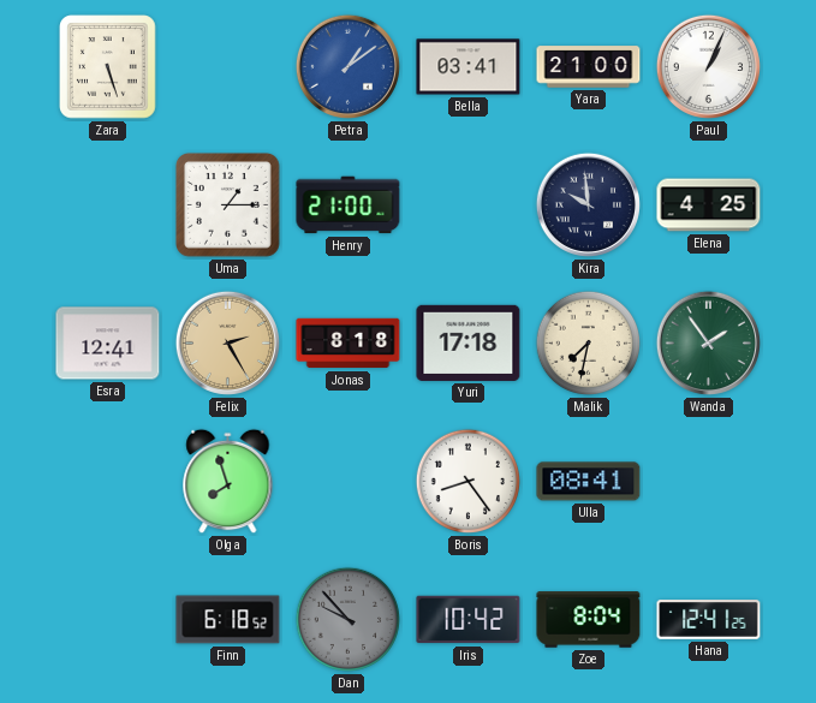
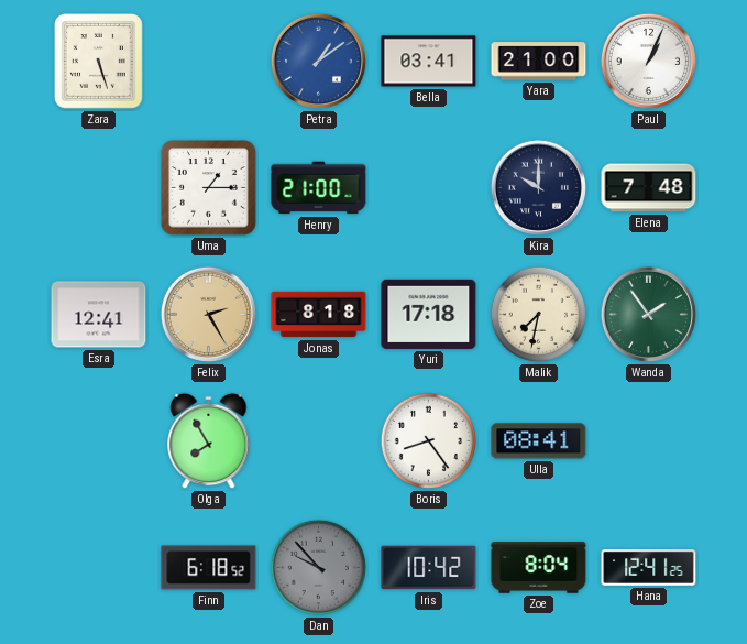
Kira: 9:59 -> 10:00
Elena: 4:25 -> 7:48
Olga: 7:57 -> 7:55
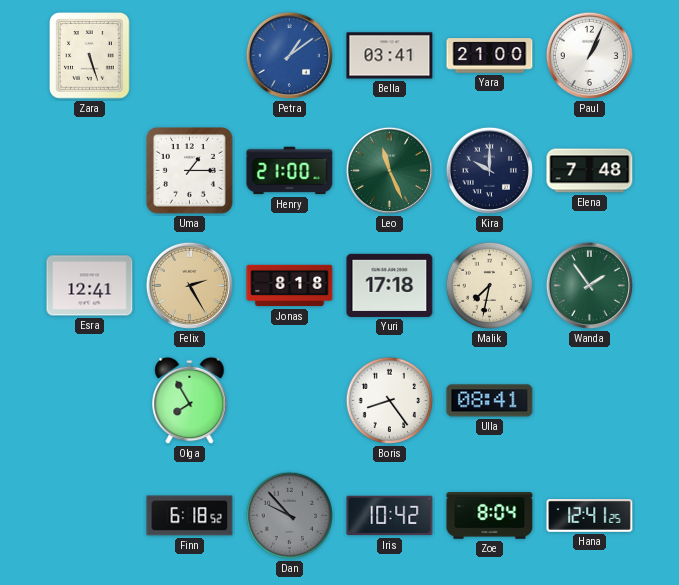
Leo: none -> 11:26
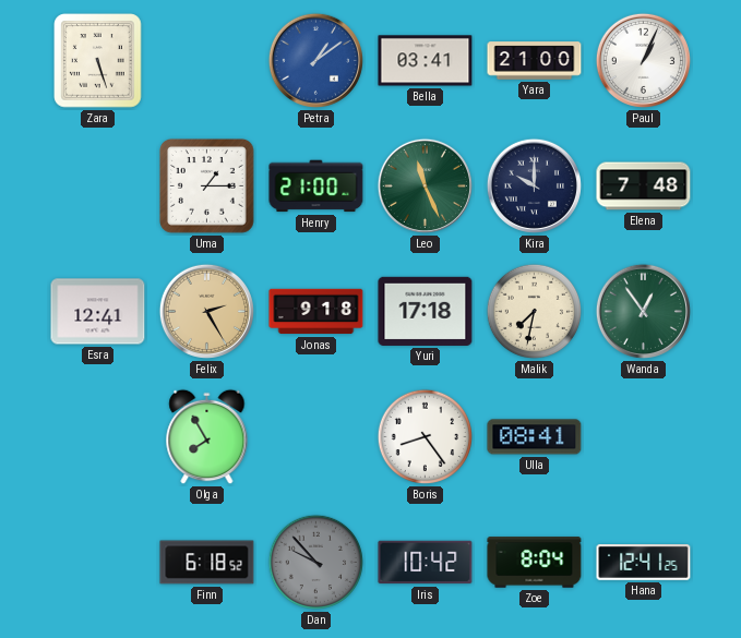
Jonas: 8:18 -> 9:18
Wanda: 1:54 -> 12:54
